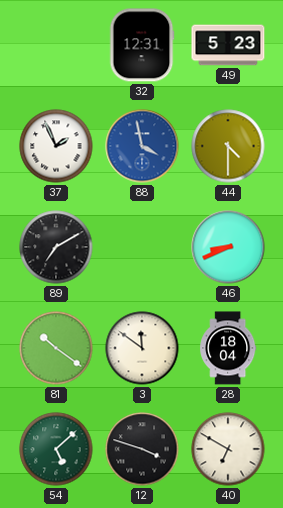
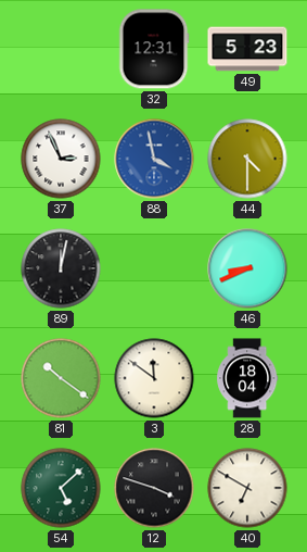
37: 1:56 -> 2:56
89: 7:10 -> 12:02
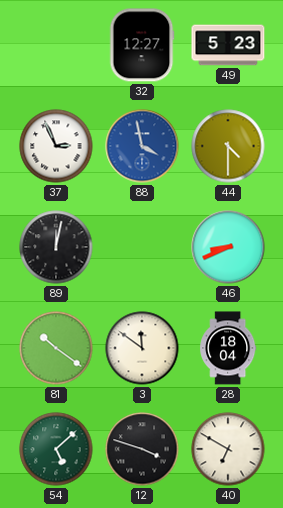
32: 12:31 -> 12:27
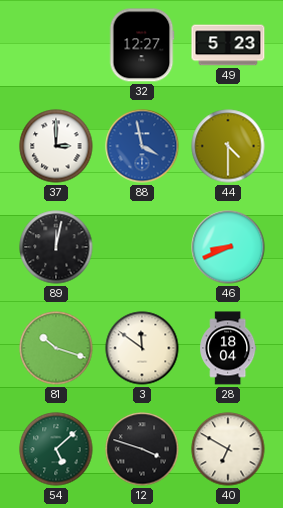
37: 2:56 -> 3:00
81: 10:21 -> 10:18
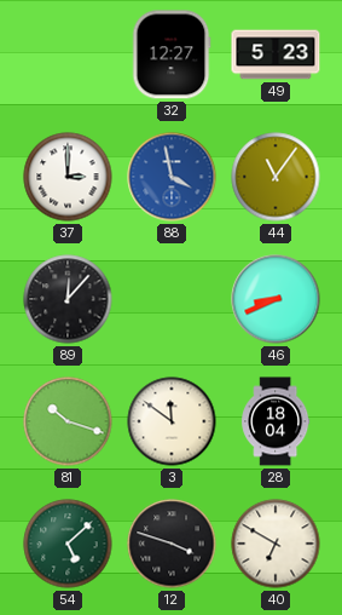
44: 4:30 -> 11:06
89: 12:02 -> 12:07
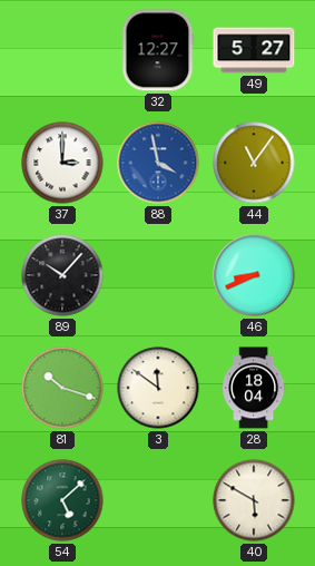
49: 5:23 -> 5:27
89: 12:07 -> 10:07
12: 3:48 -> none
40: 6:50 -> 5:50
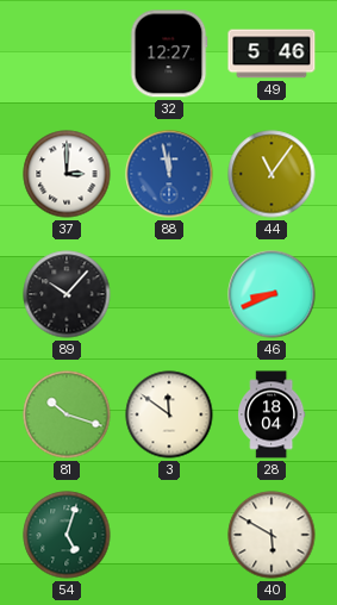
49: 5:27 -> 5:46
88: 3:58 -> 11:58
54: 5:08 -> 5:03
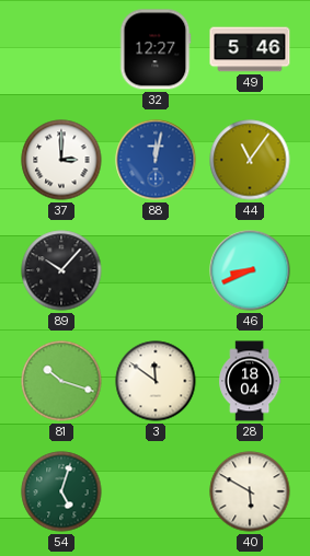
88: 11:58 -> 12:02
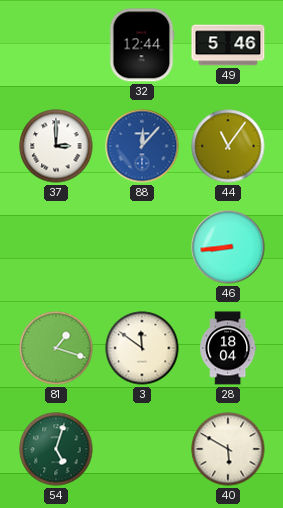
32: 12:27 -> 12:44
88: 12:02 -> 12:07
89: 10:07 -> none
46: 8:41 -> 8:44
81: 10:18 -> 1:18
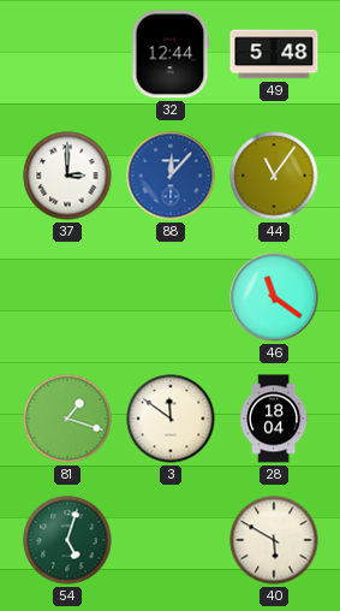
49: 5:46 -> 5:48
46: 8:44 -> 11:21
